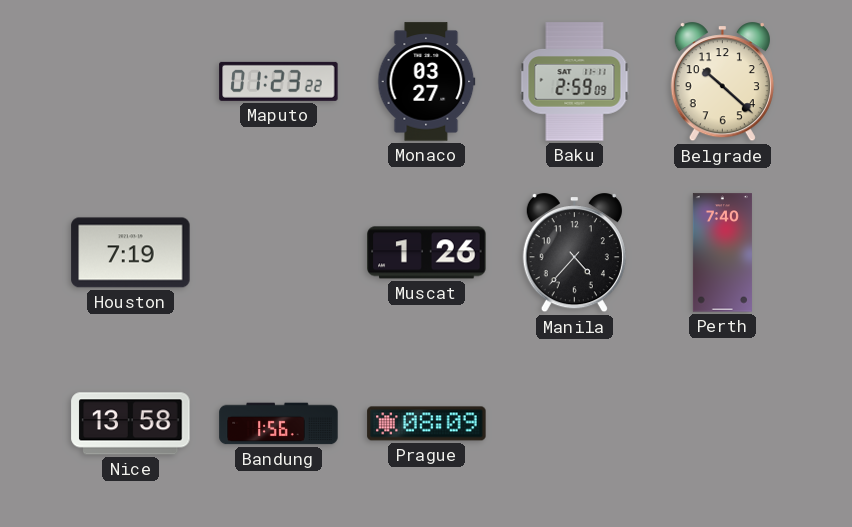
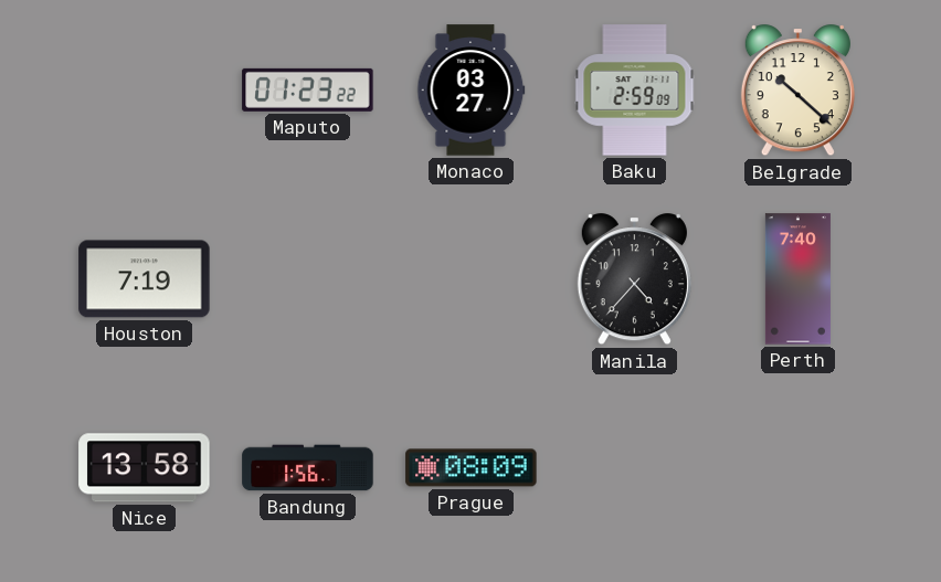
Muscat: 1:26 -> none
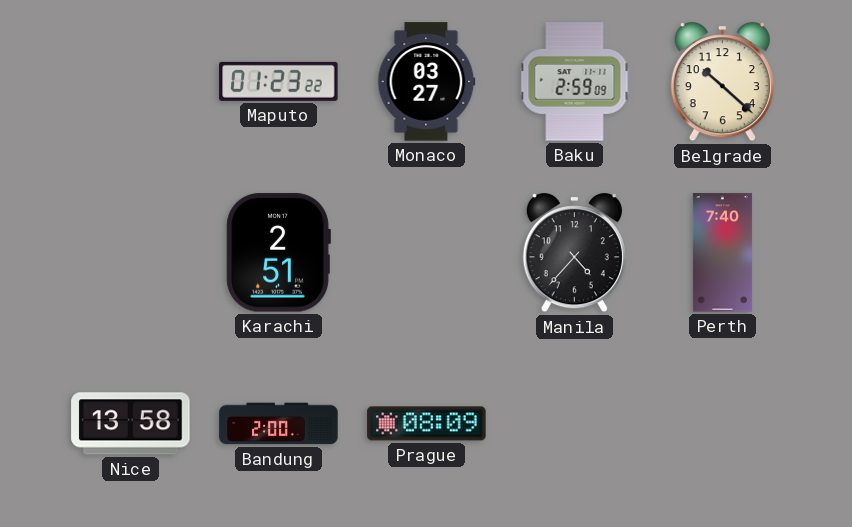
Houston: 7:19 -> none
Karachi: none -> 2:51
Bandung: 1:56 -> 2:00
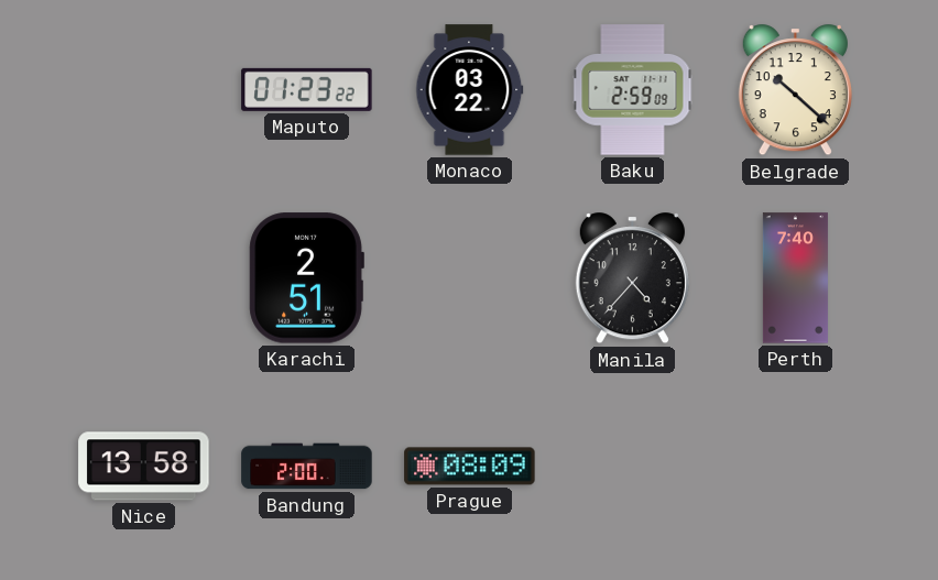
Monaco: 03:27 -> 03:22
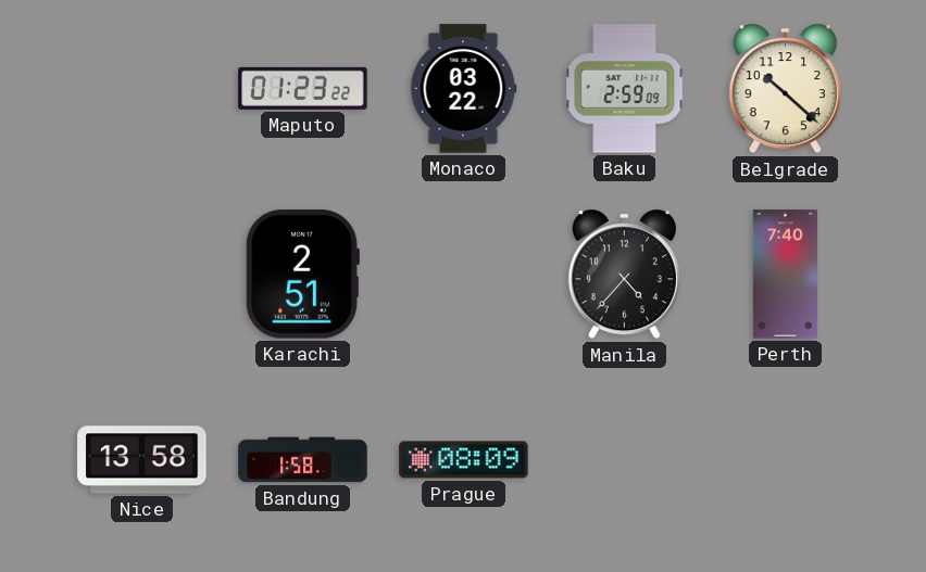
Bandung: 2:00 -> 1:58
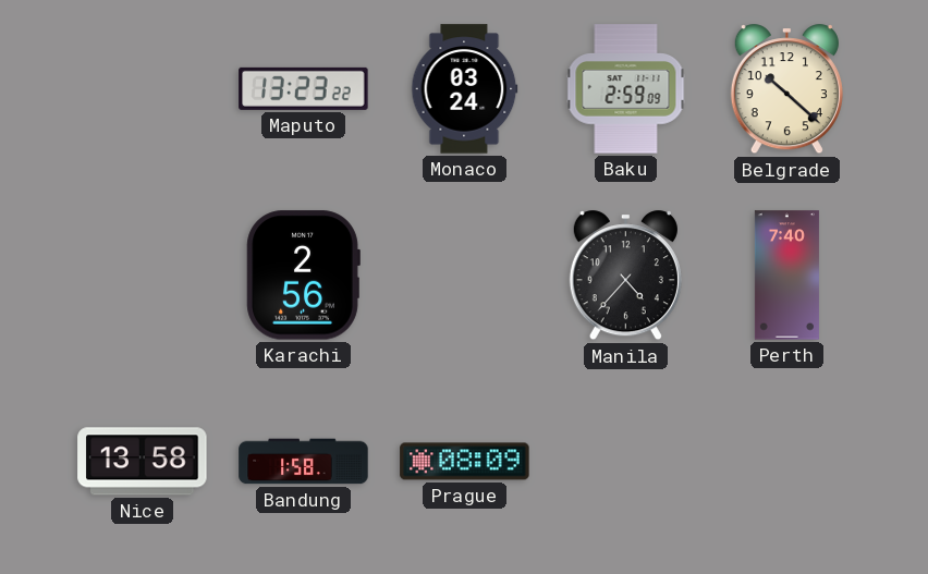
Maputo: 01:23 -> 13:23
Monaco: 03:22 -> 03:24
Karachi: 2:51 -> 2:56
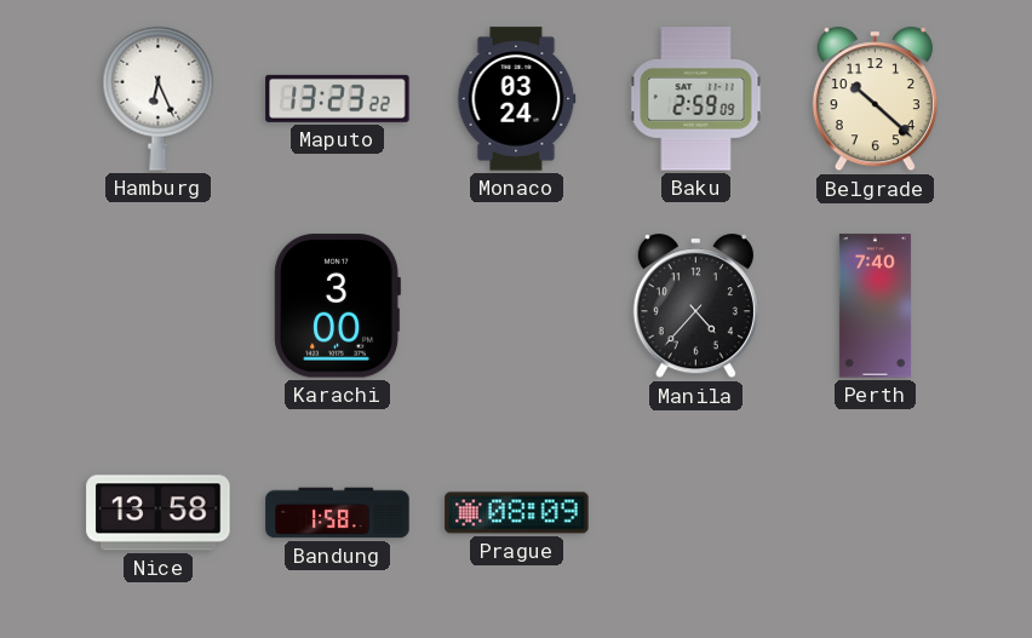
Hamburg: none -> 6:26
Karachi: 2:56 -> 3:00
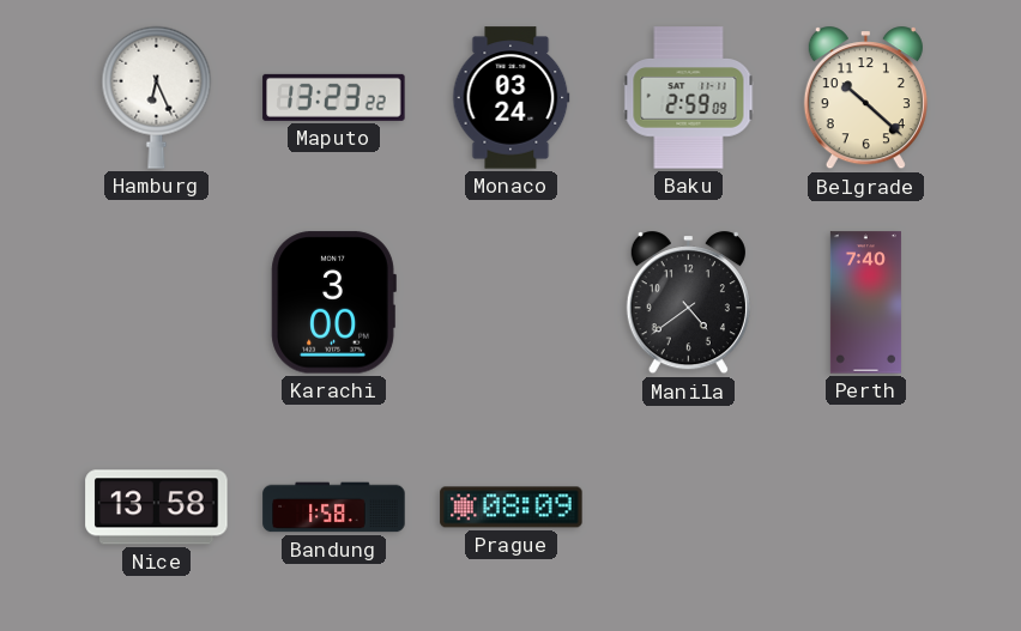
Manila: 4:37 -> 4:39
